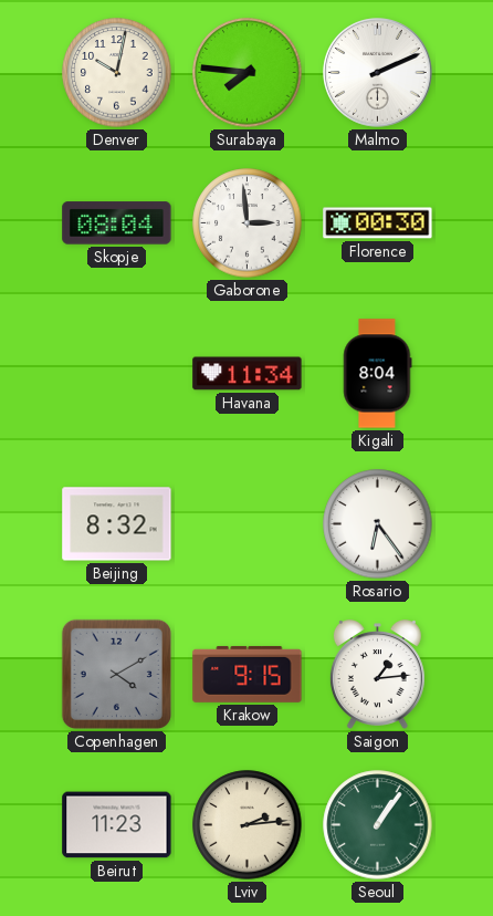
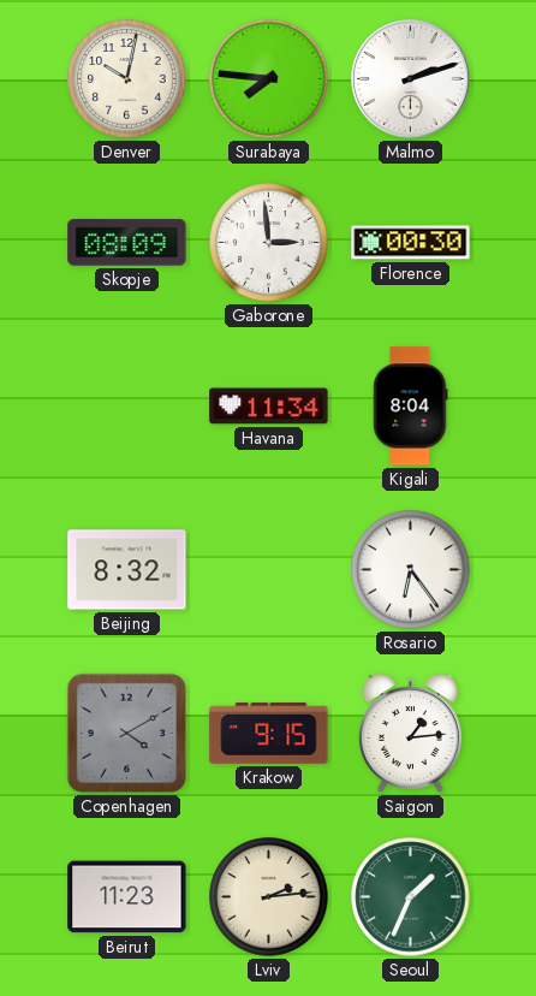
Malmo: 2:11 -> 2:12
Skopje: 08:04 -> 08:09
Seoul: 1:06 -> 1:34
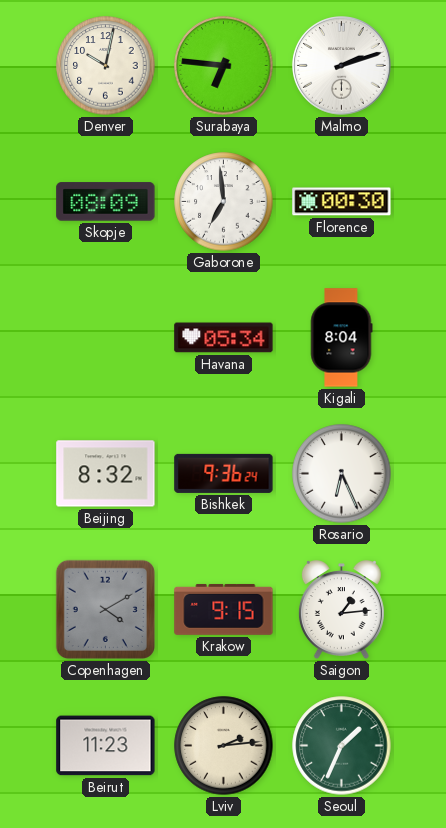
Surabaya: 7:46 -> 6:46
Gaborone: 2:59 -> 6:59
Havana: 11:34 -> 05:34
Bishkek: none -> 9:36
Rosario: 6:24 -> 6:26
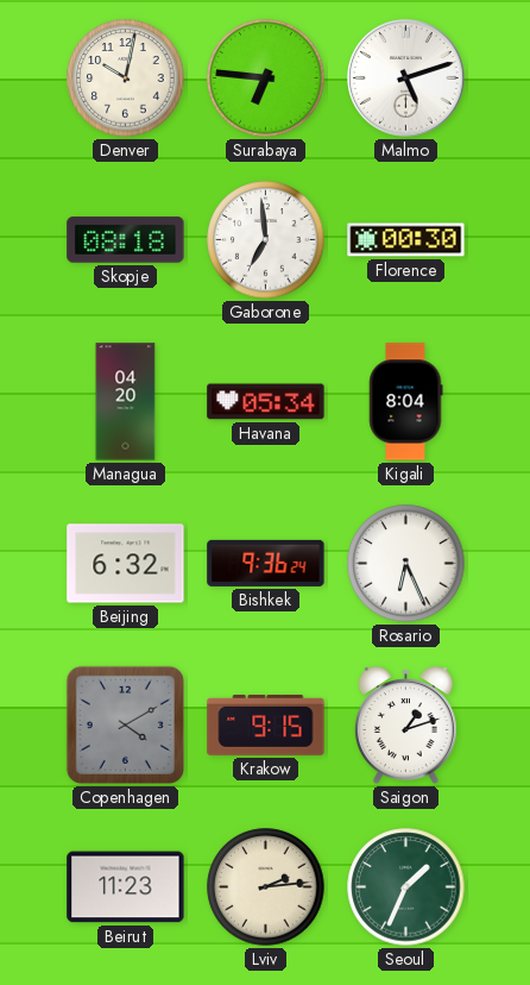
Malmo: 2:12 -> 5:12
Skopje: 08:09 -> 08:18
Managua: none -> 04:20
Beijing: 8:32 -> 6:32
Saigon: 1:14 -> 1:12
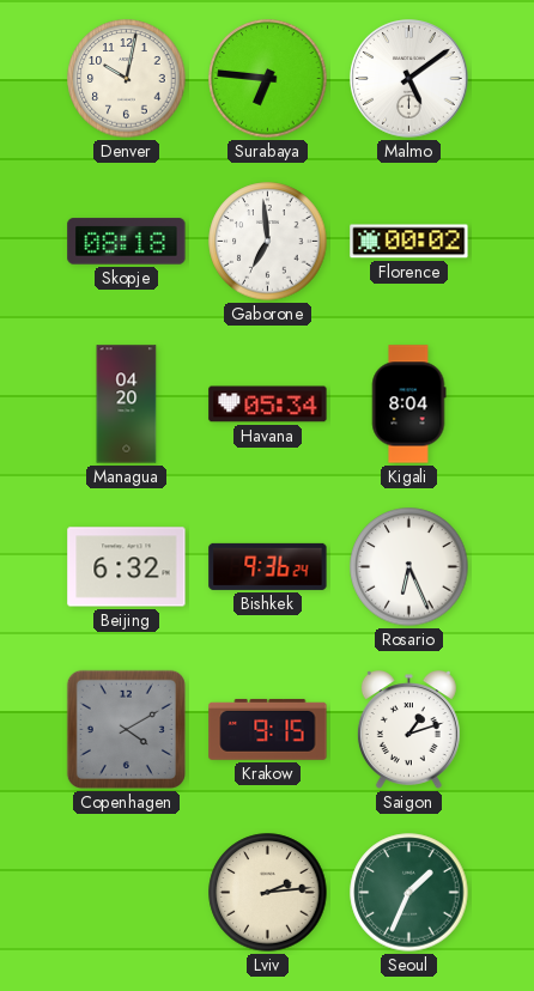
Malmo: 5:12 -> 5:09
Florence: 00:30 -> 00:02
Beirut: 11:23 -> none
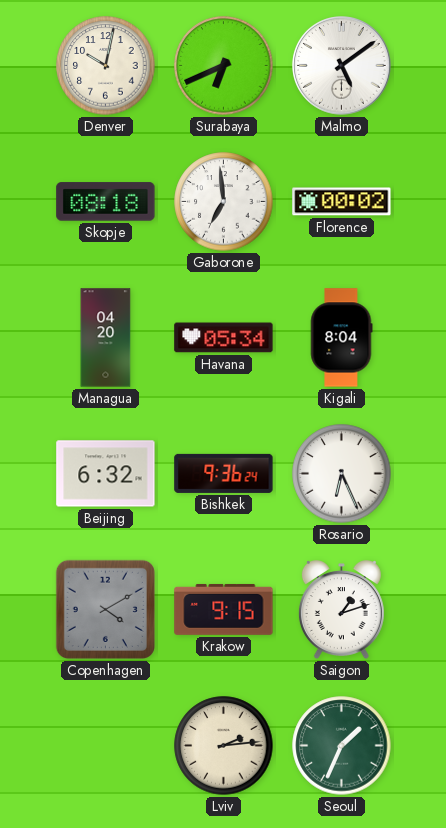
Surabaya: 6:46 -> 6:41
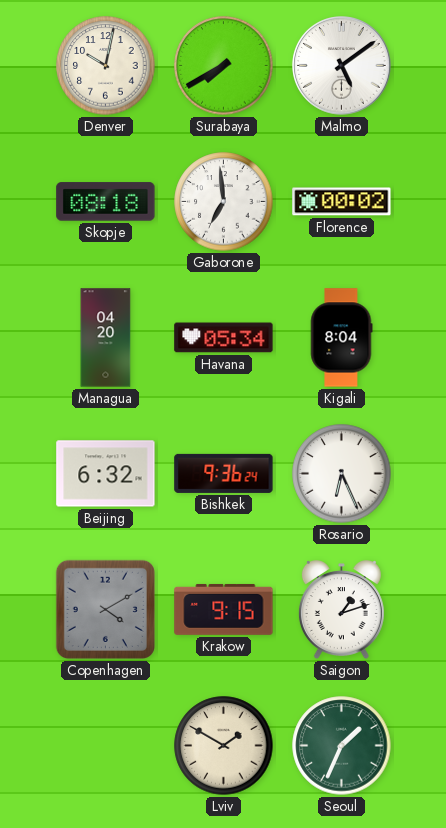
Surabaya: 6:41 -> 7:40
Lviv: 2:14 -> 1:50
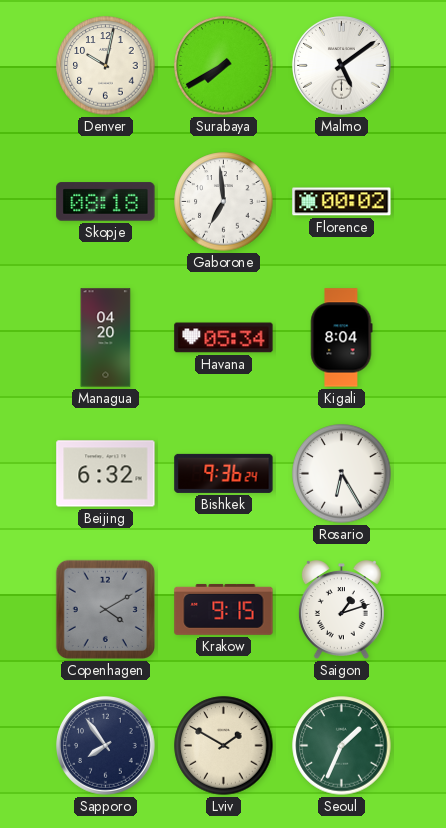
Rosario: 6:26 -> 6:25
Sapporo: none -> 7:54
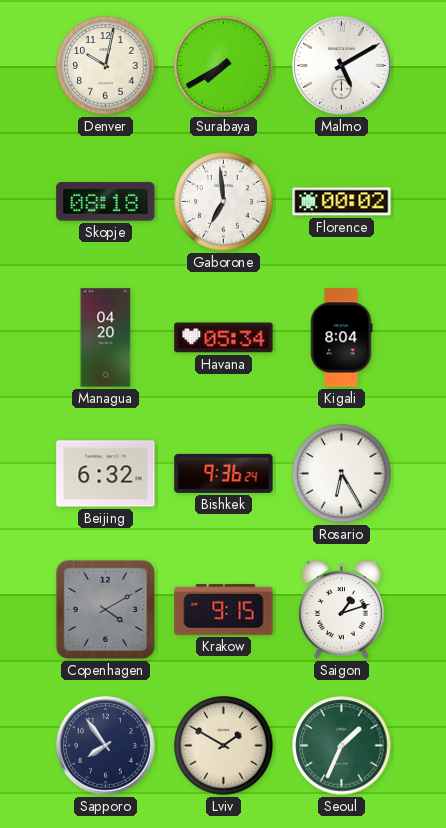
Malmo: 5:09 -> 5:10
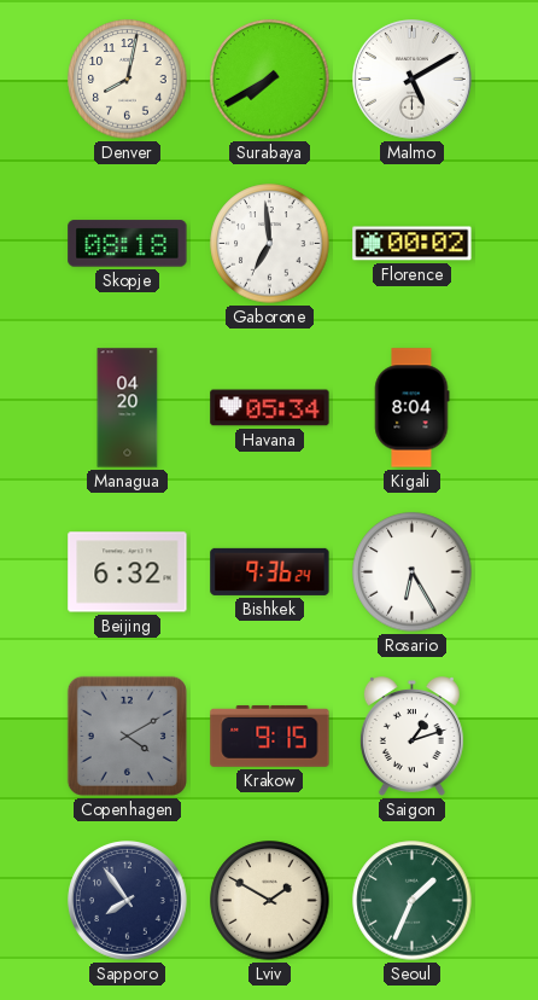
Denver: 10:02 -> 8:02
